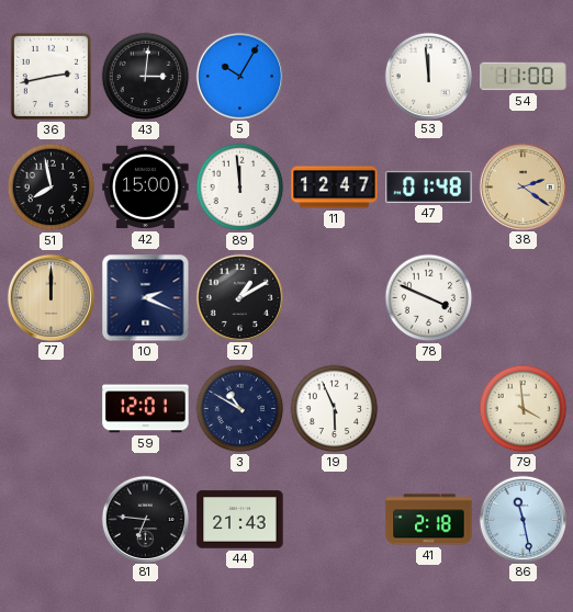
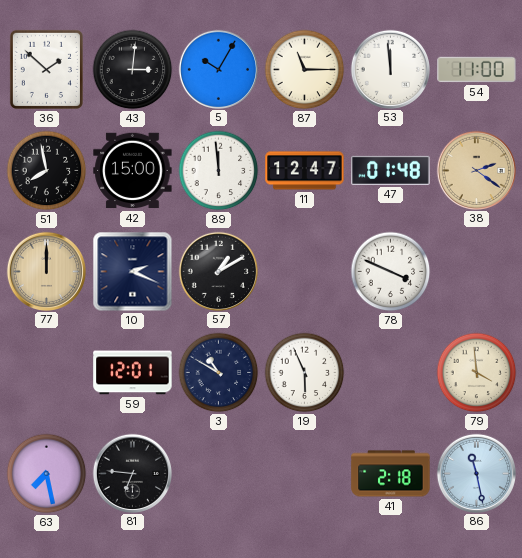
36: 2:43 -> 1:52
87: none -> 11:15
63: none -> 7:28
44: 21:43 -> none
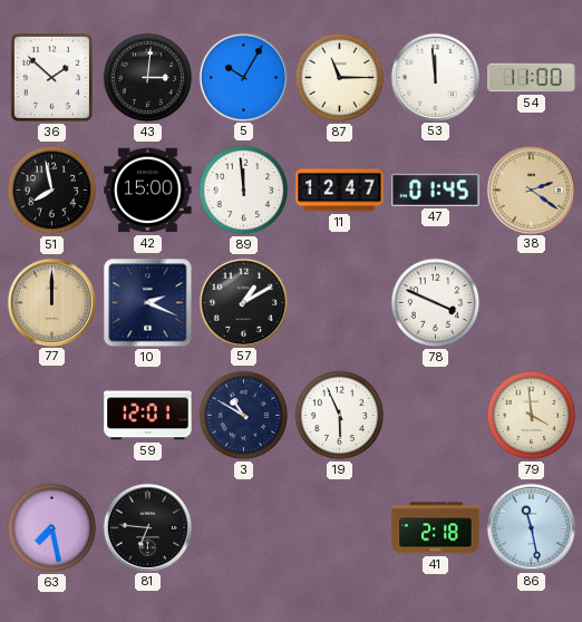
47: 01:48 -> 01:45
